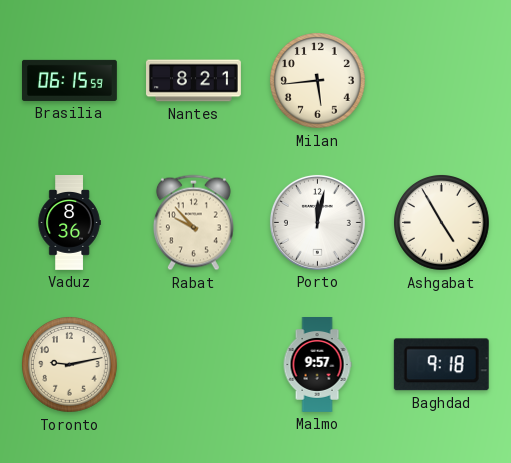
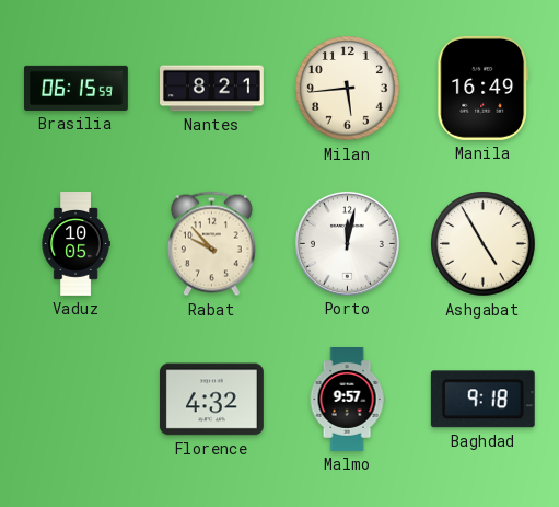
Manila: none -> 16:49
Vaduz: 8:36 -> 10:05
Toronto: 9:13 -> none
Florence: none -> 4:32
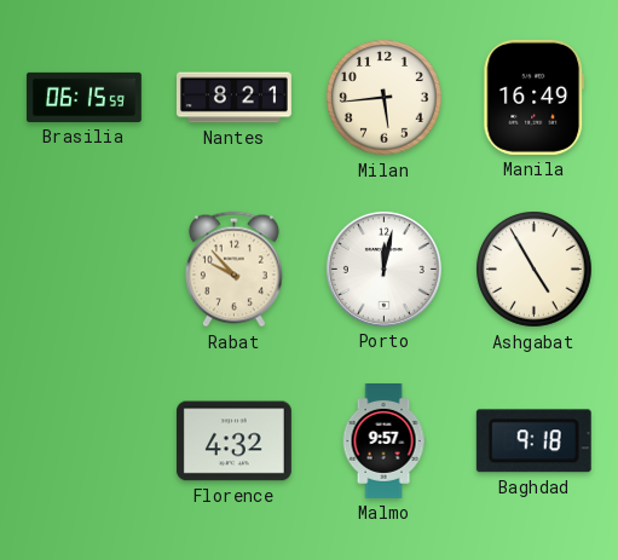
Vaduz: 10:05 -> none
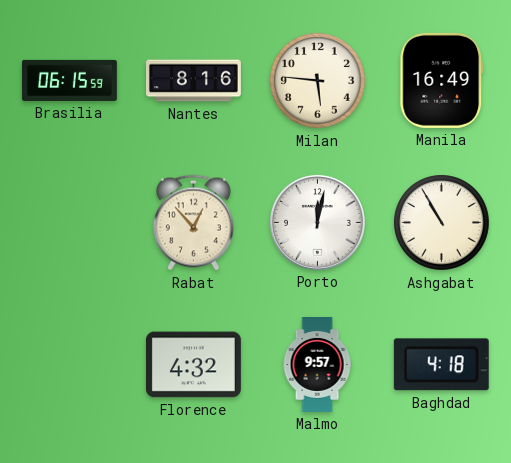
Nantes: 8:21 -> 8:16
Milan: 5:44 -> 5:46
Rabat: 9:53 -> 12:53
Ashgabat: 4:55 -> 10:55
Baghdad: 9:18 -> 4:18
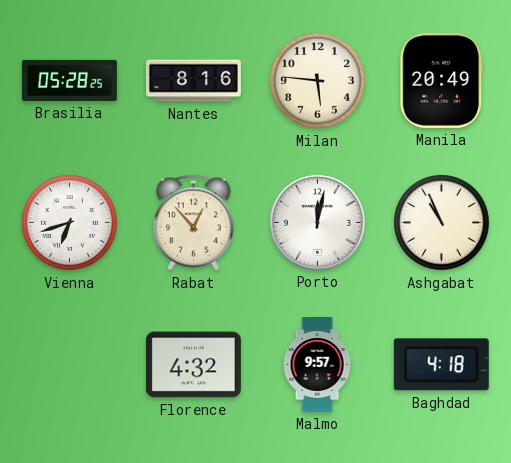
Brasilia: 06:15 -> 05:28
Manila: 16:49 -> 20:49
Vienna: none -> 6:42
Ashgabat: 10:55 -> 10:56
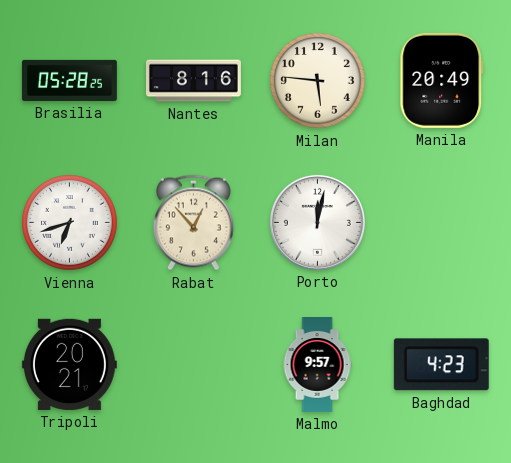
Ashgabat: 10:56 -> none
Tripoli: none -> 20:21
Florence: 4:32 -> none
Baghdad: 4:18 -> 4:23
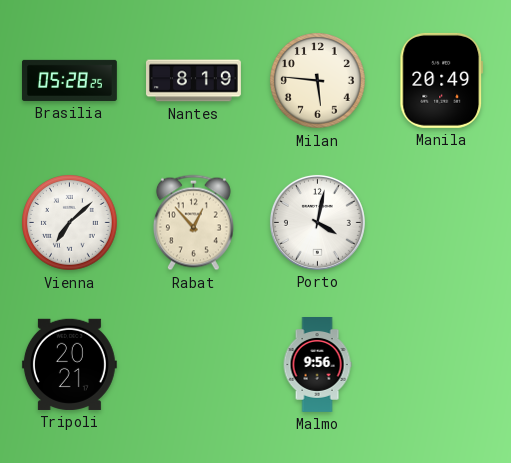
Nantes: 8:16 -> 8:19
Vienna: 6:42 -> 7:08
Porto: 12:02 -> 4:02
Malmo: 9:57 -> 9:56
Baghdad: 4:23 -> none
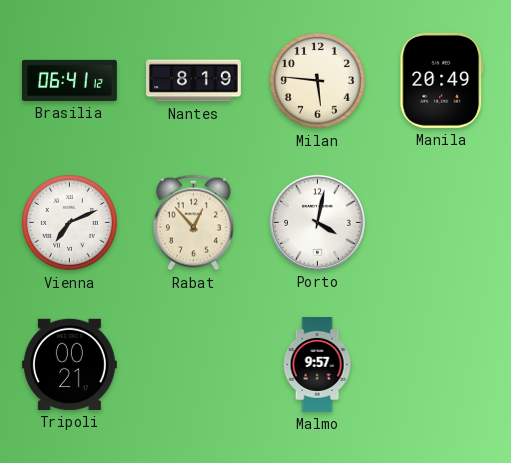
Brasilia: 05:28 -> 06:41
Vienna: 7:08 -> 7:11
Tripoli: 20:21 -> 00:21
Malmo: 9:56 -> 9:57
